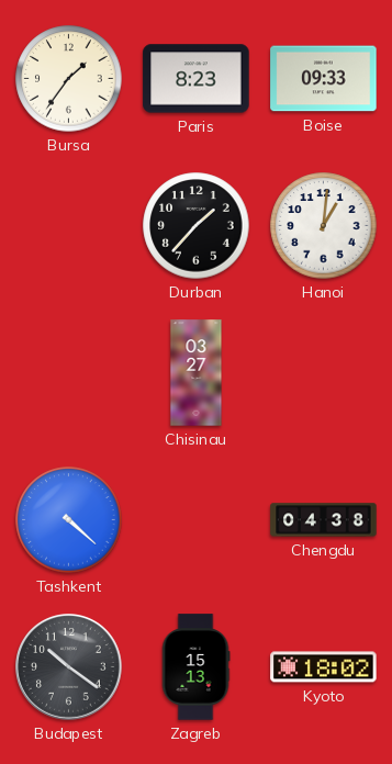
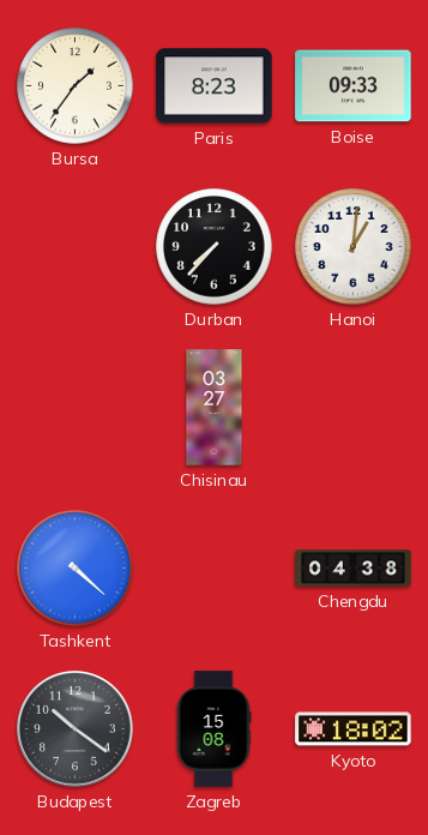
Durban: 1:37 -> 7:37
Zagreb: 15:13 -> 15:08
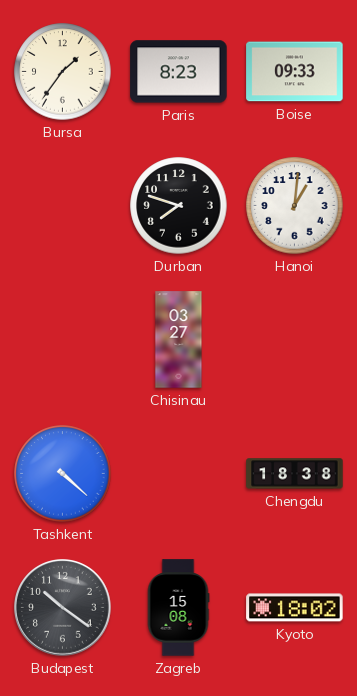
Durban: 7:37 -> 7:48
Chengdu: 04:38 -> 18:38
